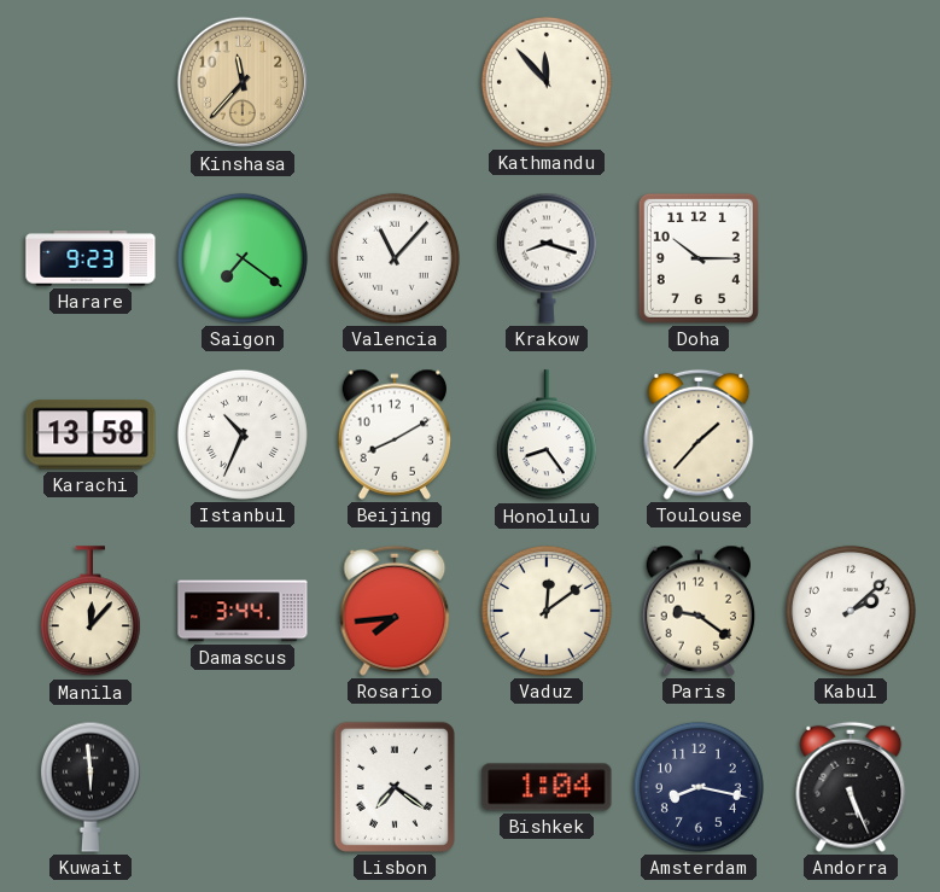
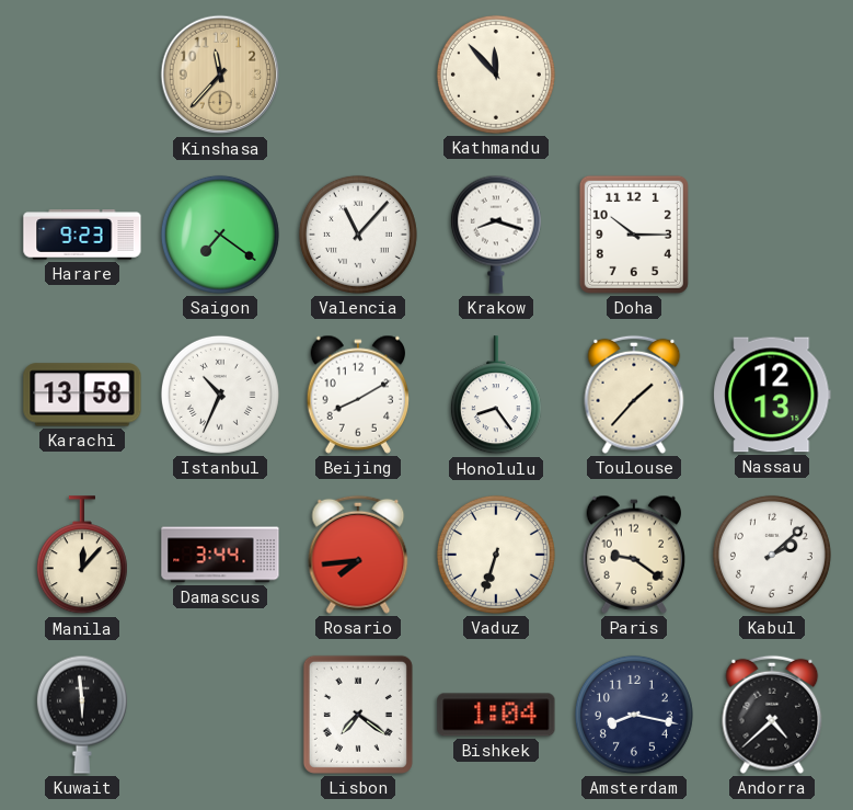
Nassau: none -> 12:13
Vaduz: 12:09 -> 6:33
Andorra: 5:26 -> 4:38
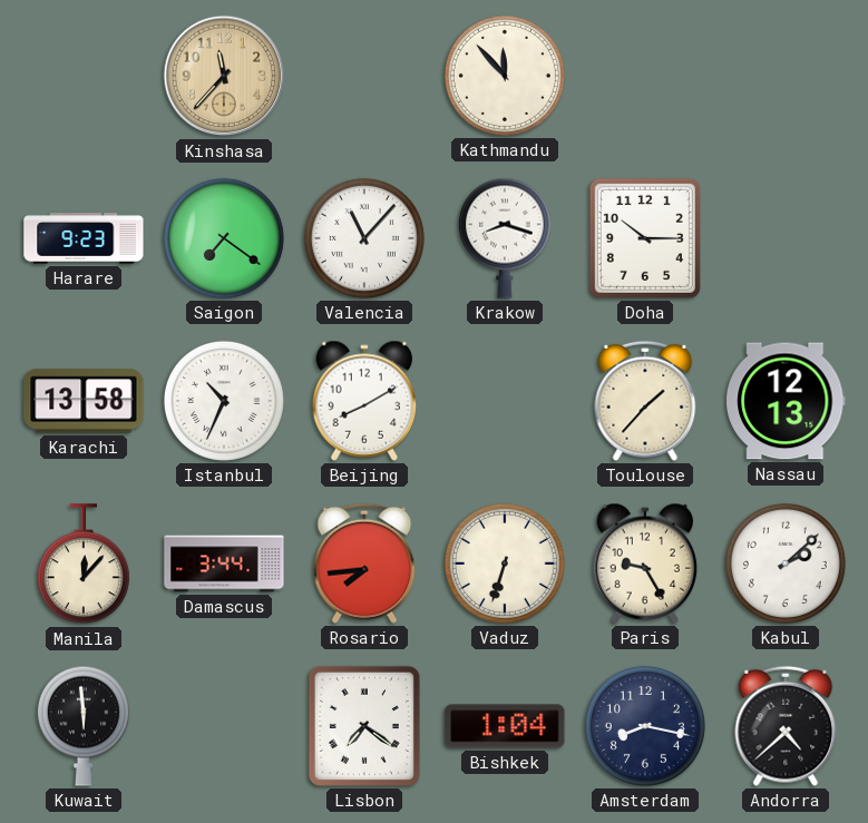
Honolulu: 8:24 -> none
Paris: 9:21 -> 9:25
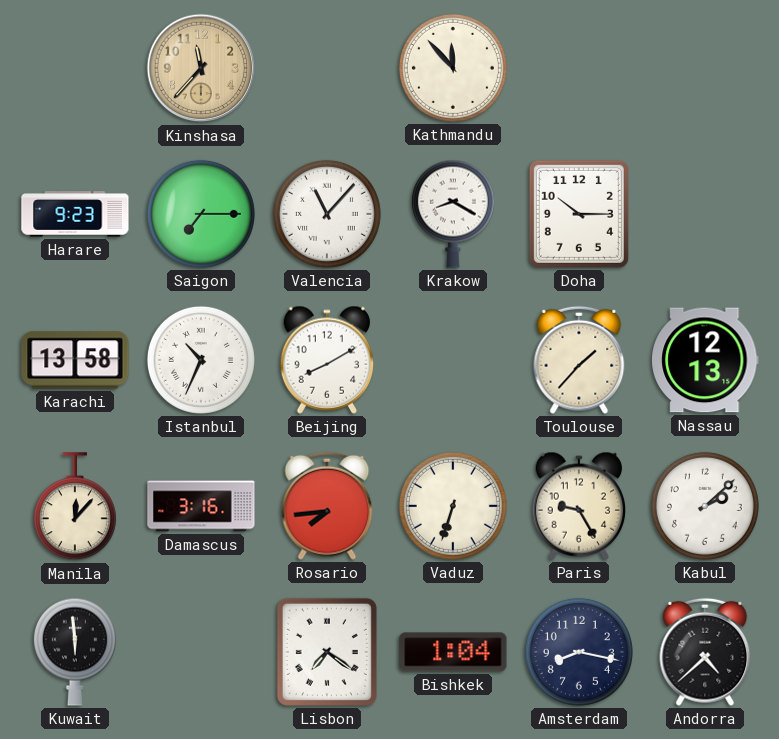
Saigon: 7:21 -> 7:15
Krakow: 8:18 -> 8:20
Damascus: 3:44 -> 3:16
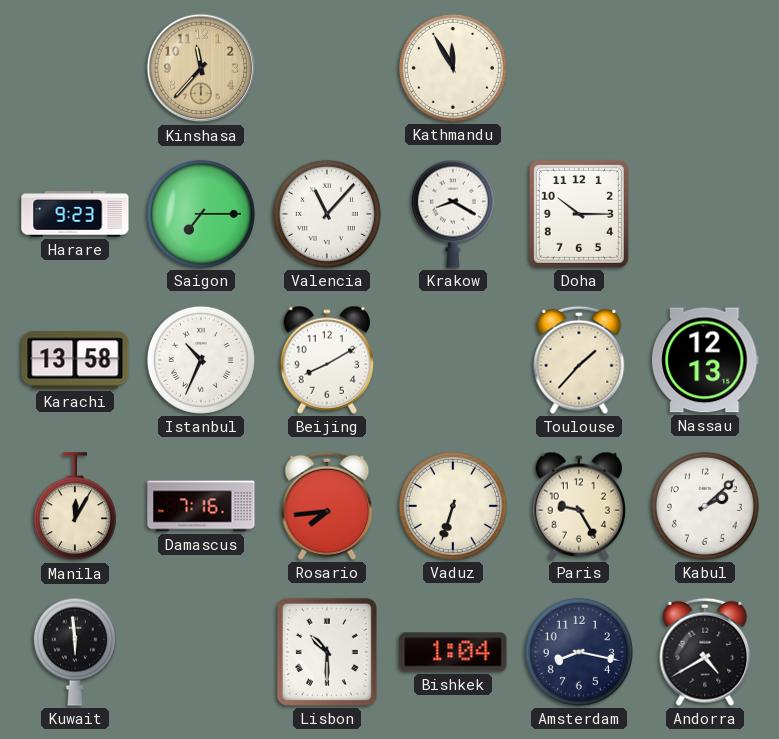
Kathmandu: 11:53 -> 11:55
Manila: 12:07 -> 12:05
Damascus: 3:16 -> 7:16
Lisbon: 7:21 -> 10:30
Andorra: 4:38 -> 4:40
